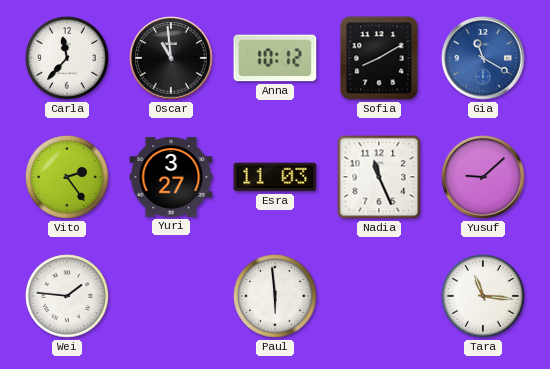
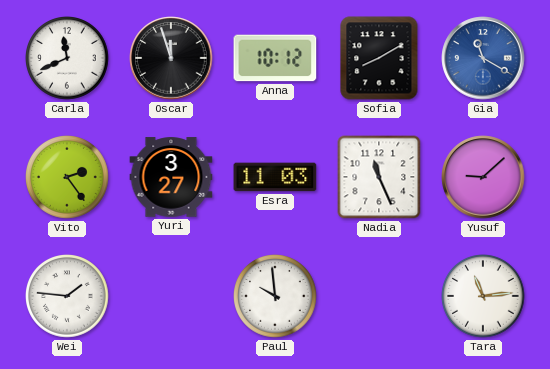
Carla: 11:37 -> 11:41
Oscar: 10:59 -> 11:57
Paul: 5:59 -> 9:59
Tara: 11:16 -> 11:14
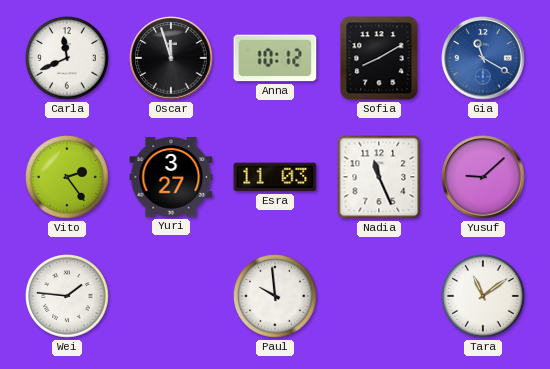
Tara: 11:14 -> 11:09
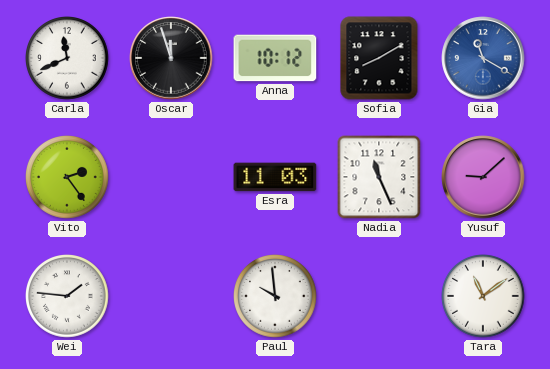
Yuri: 3:27 -> none
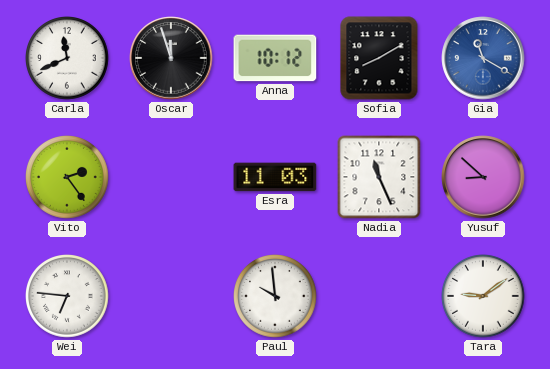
Yusuf: 9:08 -> 8:52
Wei: 1:46 -> 6:46
Tara: 11:09 -> 9:09
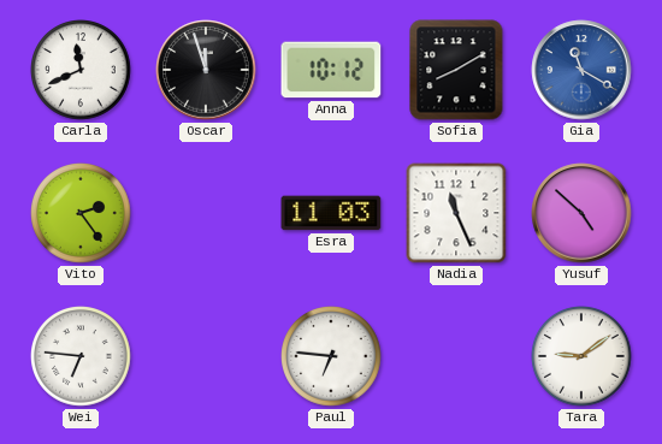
Yusuf: 8:52 -> 4:52
Paul: 9:59 -> 6:46
